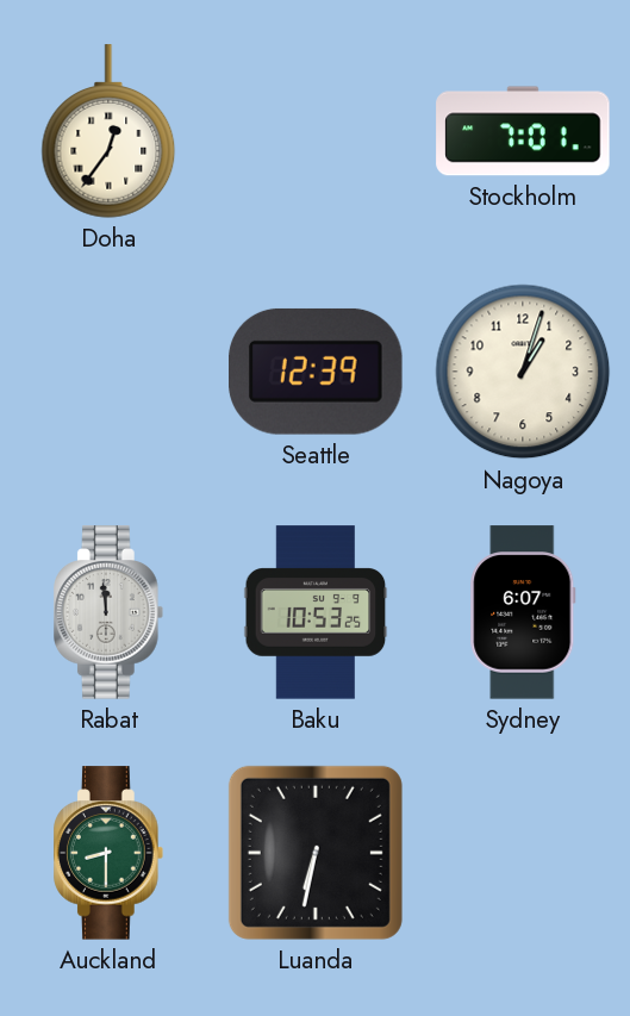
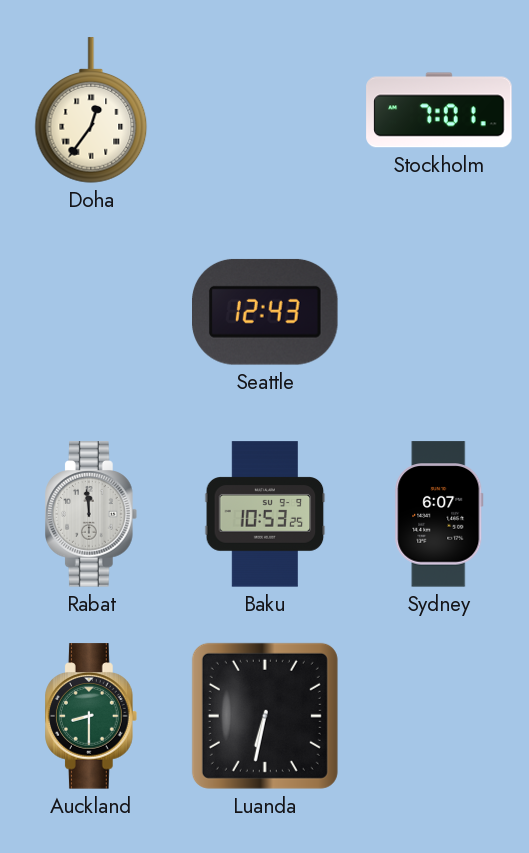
Seattle: 12:39 -> 12:43
Nagoya: 1:03 -> none
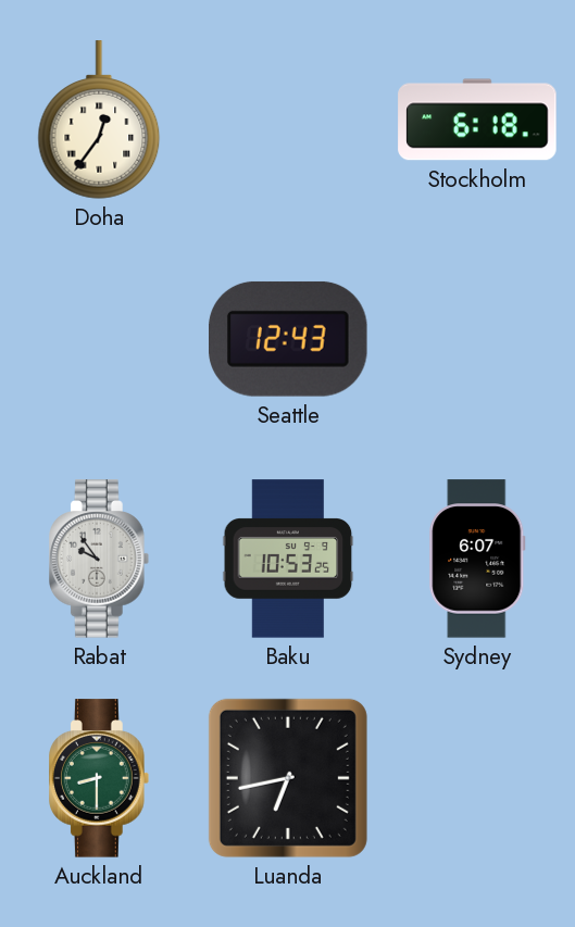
Stockholm: 7:01 -> 6:18
Rabat: 11:59 -> 9:54
Luanda: 6:32 -> 6:43
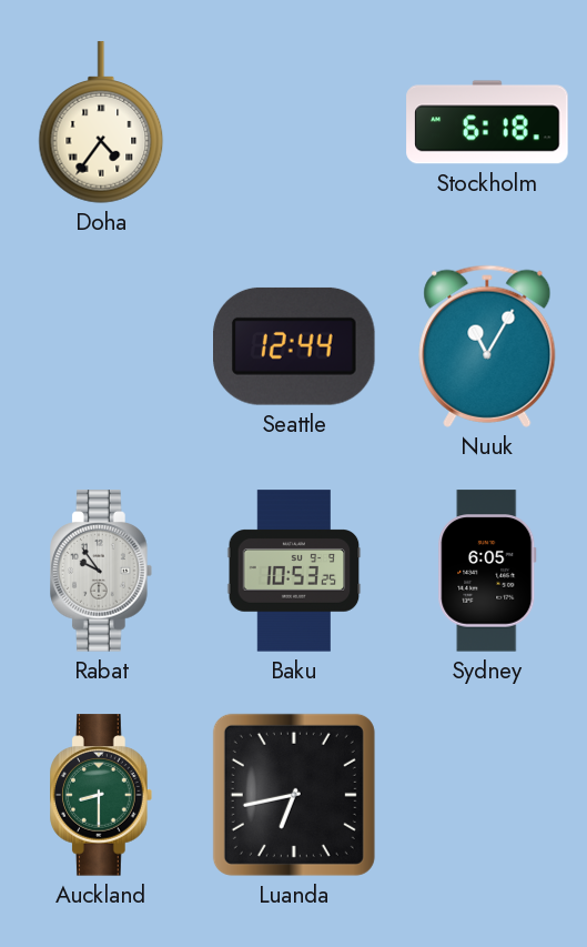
Doha: 12:36 -> 4:36
Seattle: 12:43 -> 12:44
Nuuk: none -> 11:05
Sydney: 6:07 -> 6:05
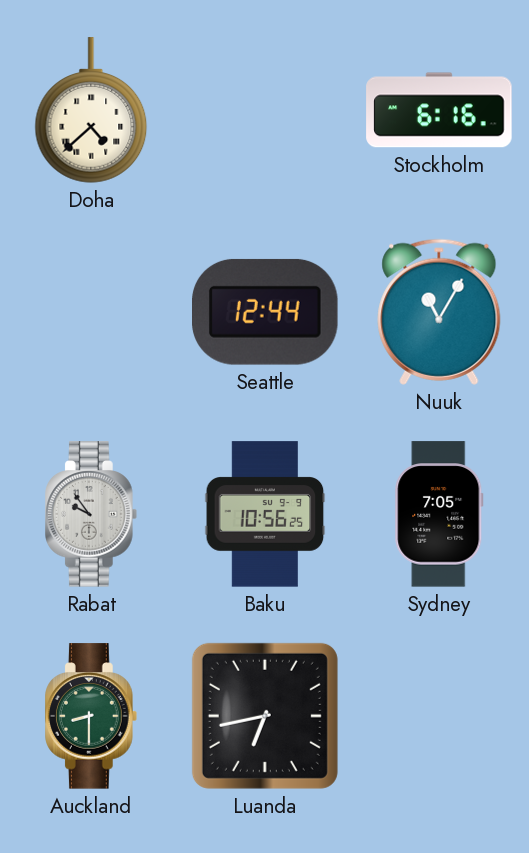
Doha: 4:36 -> 4:38
Stockholm: 6:18 -> 6:16
Baku: 10:53 -> 10:56
Sydney: 6:05 -> 7:05
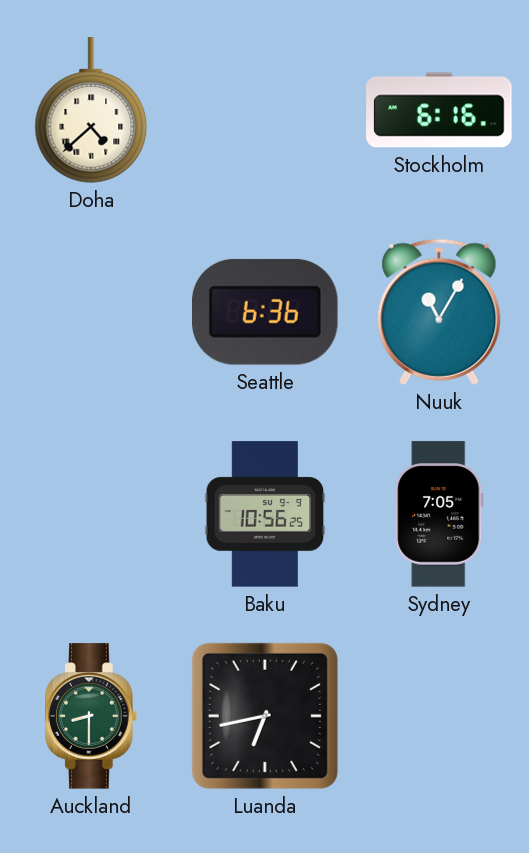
Seattle: 12:44 -> 6:36
Rabat: 9:54 -> none
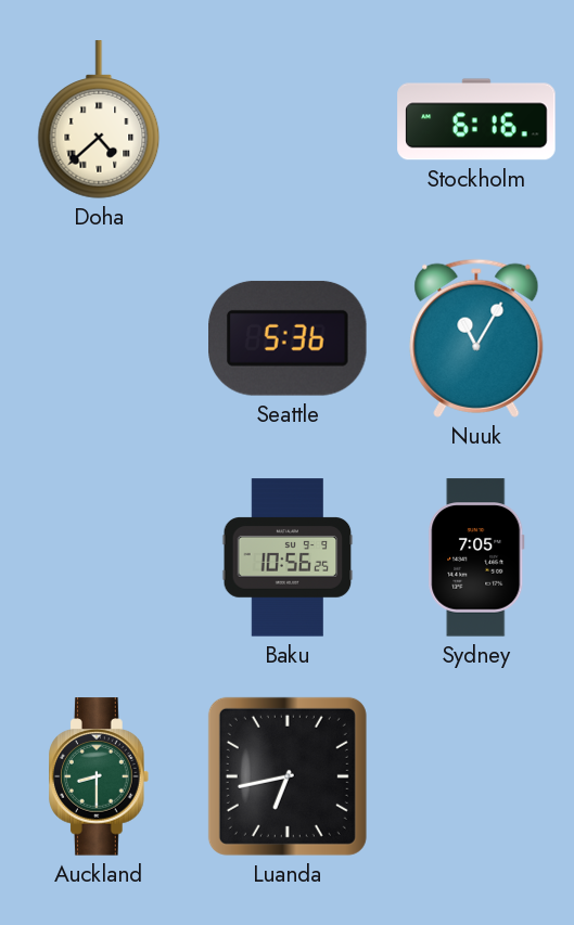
Seattle: 6:36 -> 5:36
